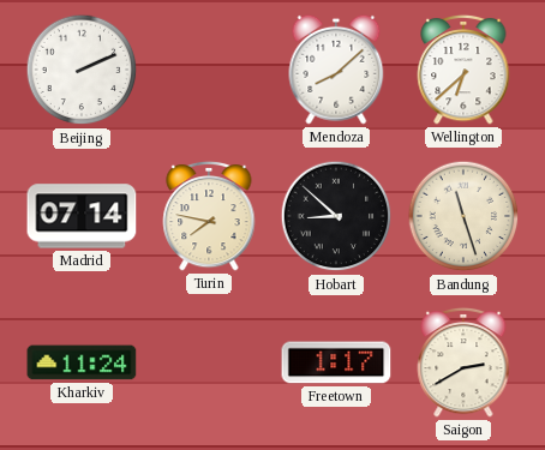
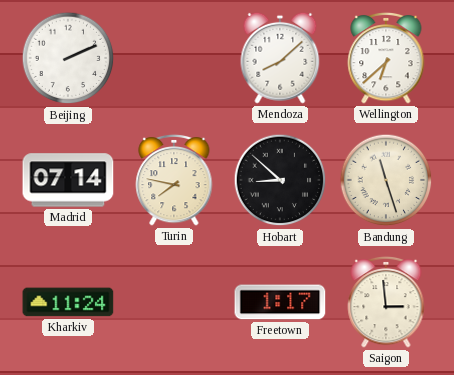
Saigon: 2:40 -> 2:59
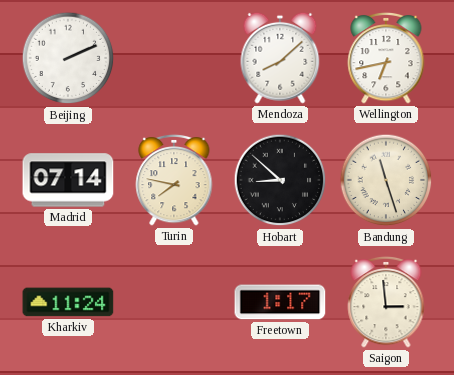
Wellington: 6:38 -> 6:43
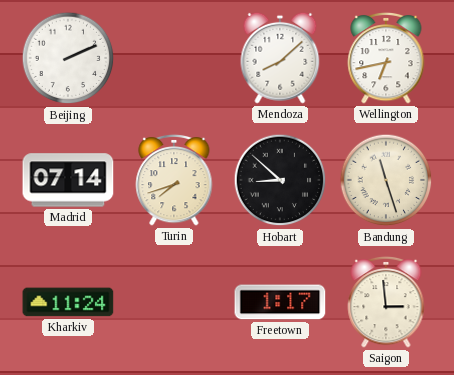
Turin: 7:47 -> 7:42
